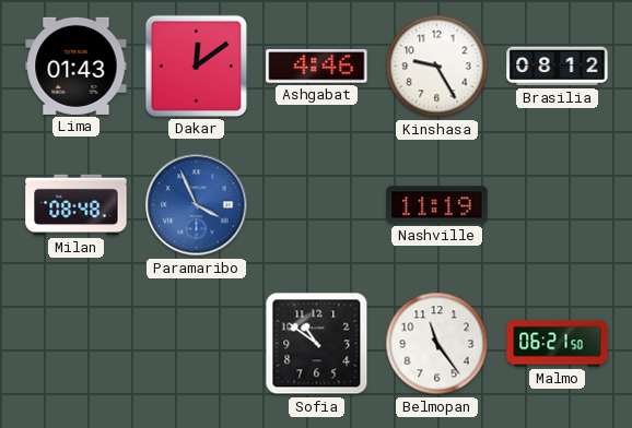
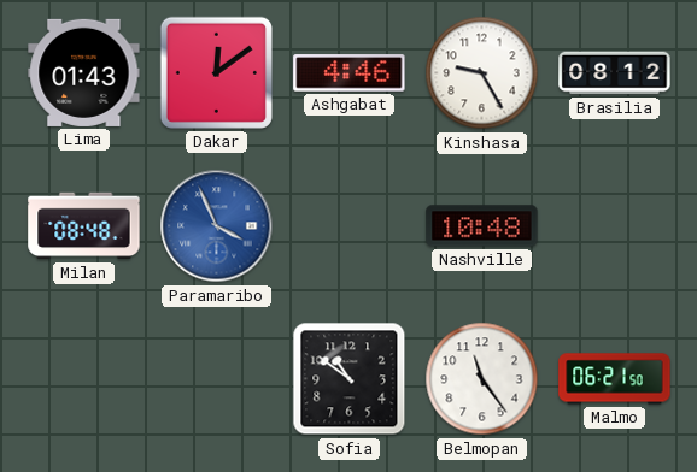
Nashville: 11:19 -> 10:48
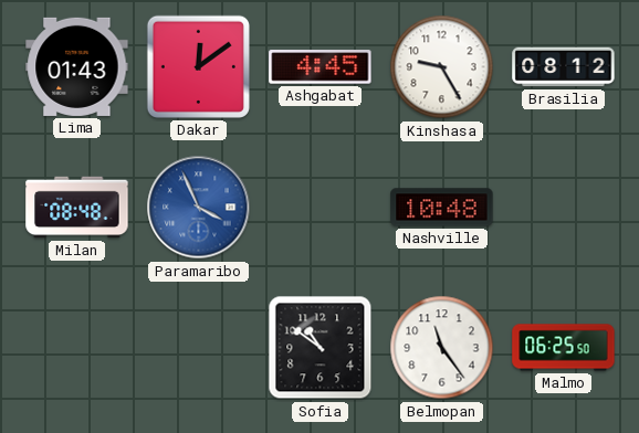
Ashgabat: 4:46 -> 4:45
Malmo: 06:21 -> 06:25
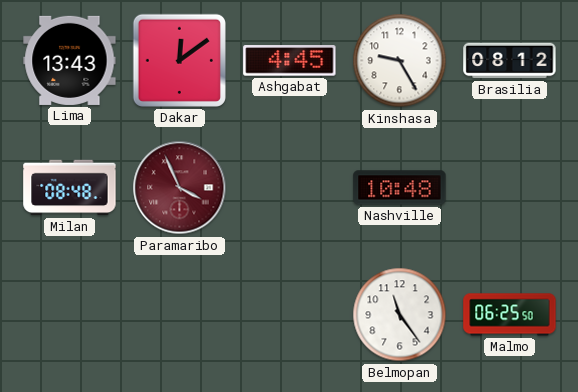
Lima: 01:43 -> 13:43
Paramaribo dial: blue -> burgundy
Sofia: 10:51 -> none
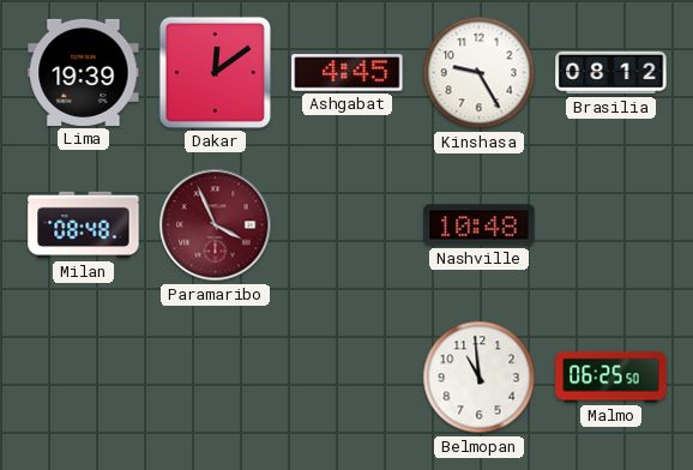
Lima: 13:43 -> 19:39
Belmopan: 11:24 -> 10:59
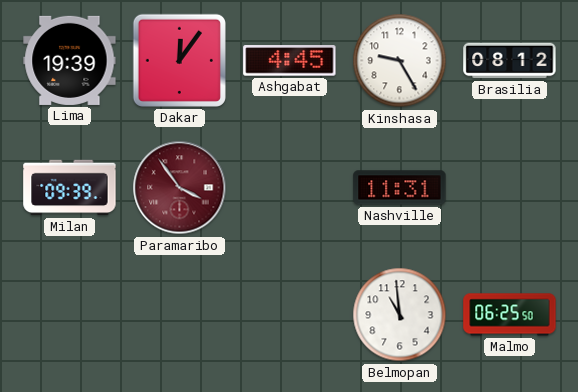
Dakar: 12:09 -> 12:06
Milan: 08:48 -> 09:39
Paramaribo: 3:56 -> 3:54
Nashville: 10:48 -> 11:31
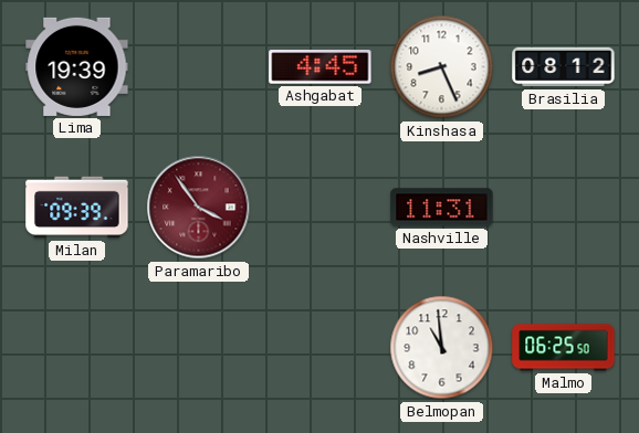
Dakar: 12:06 -> none
Kinshasa: 9:25 -> 8:26
